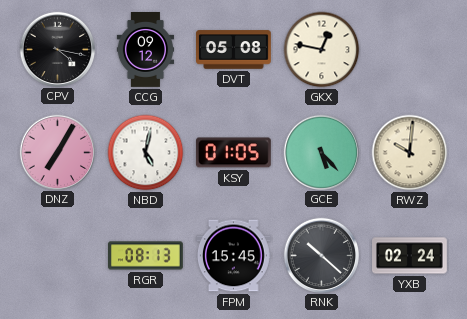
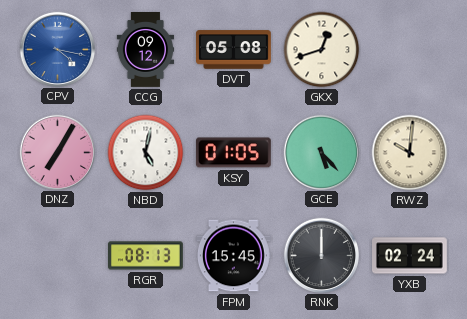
CPV dial: black -> blue
GKX: 12:47 -> 12:42
RNK: 10:22 -> 12:00
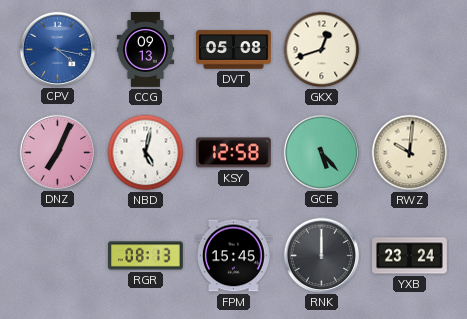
CCG: 09:12 -> 09:13
DNZ: 7:05 -> 7:04
KSY: 01:05 -> 12:58
YXB: 02:24 -> 23:24
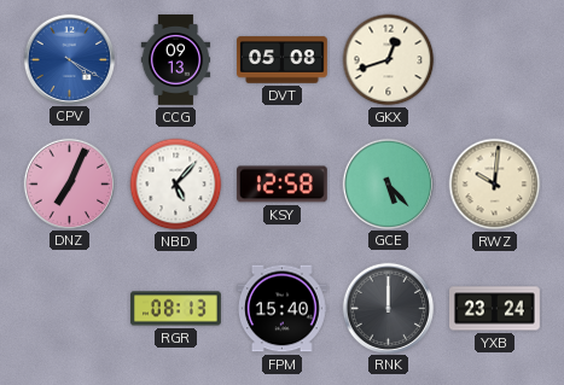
CPV: 4:17 -> 4:20
NBD: 5:02 -> 5:07
FPM: 15:45 -> 15:40
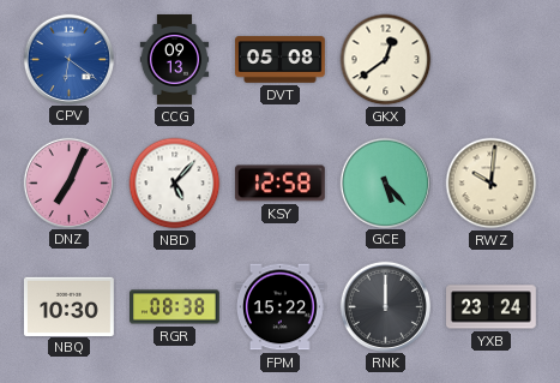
CPV: 4:20 -> 6:21
GKX: 12:42 -> 12:39
NBQ: none -> 10:30
RGR: 08:13 -> 08:38
FPM: 15:40 -> 15:22
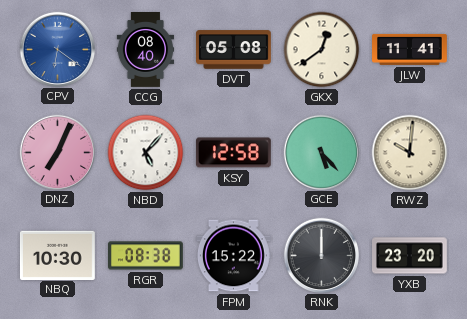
CCG: 09:13 -> 08:40
JLW: none -> 11:41
YXB: 23:24 -> 23:20
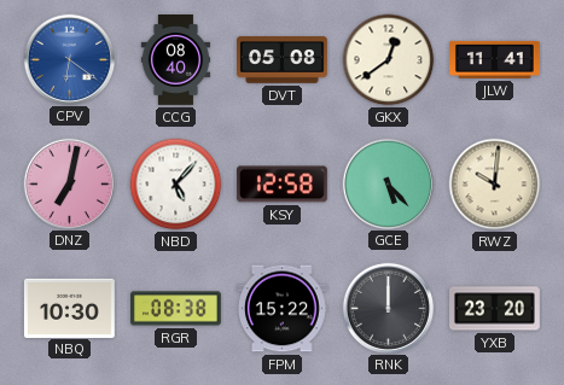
DNZ: 7:04 -> 7:02
